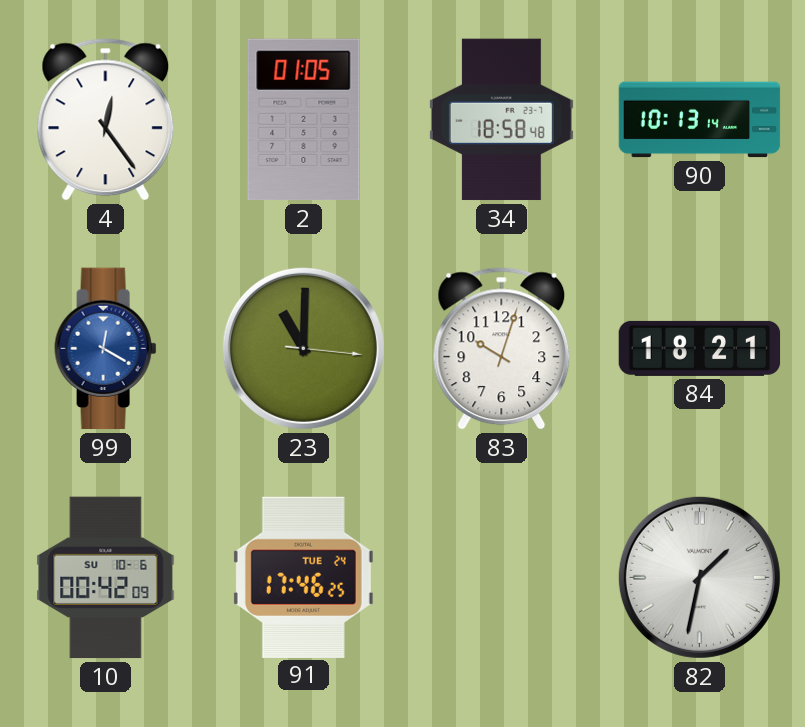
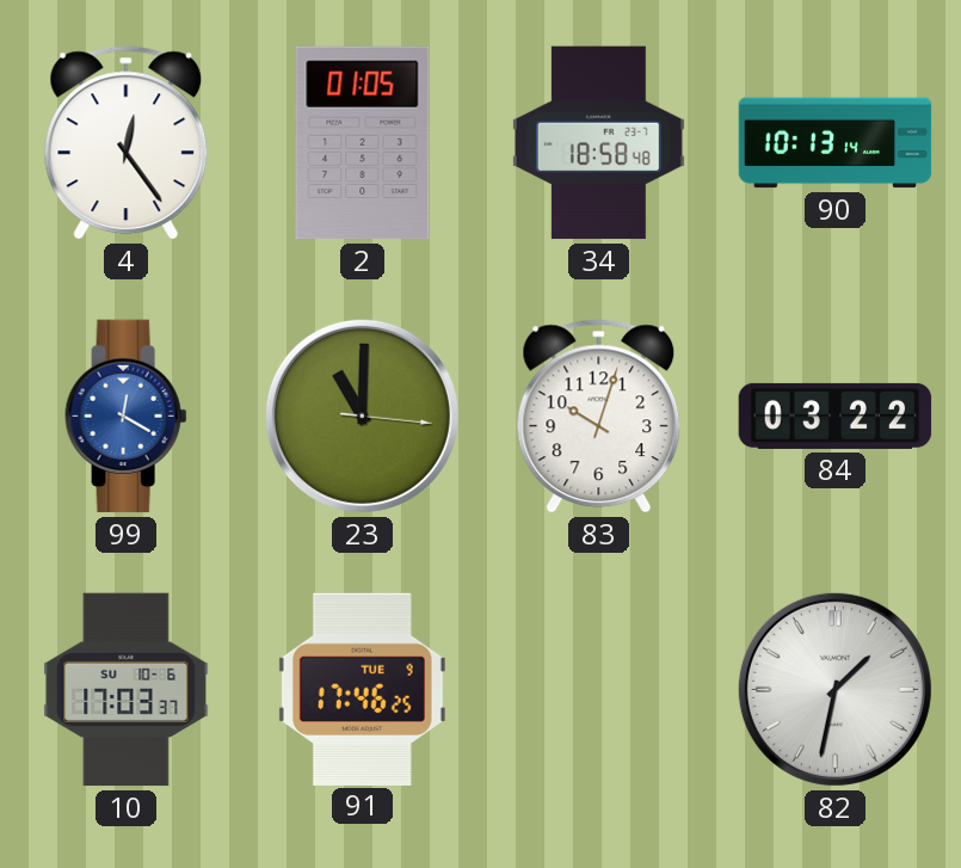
84: 18:21 -> 03:22
10: 00:42 -> 17:03
91 date: TUE 24 -> TUE 9
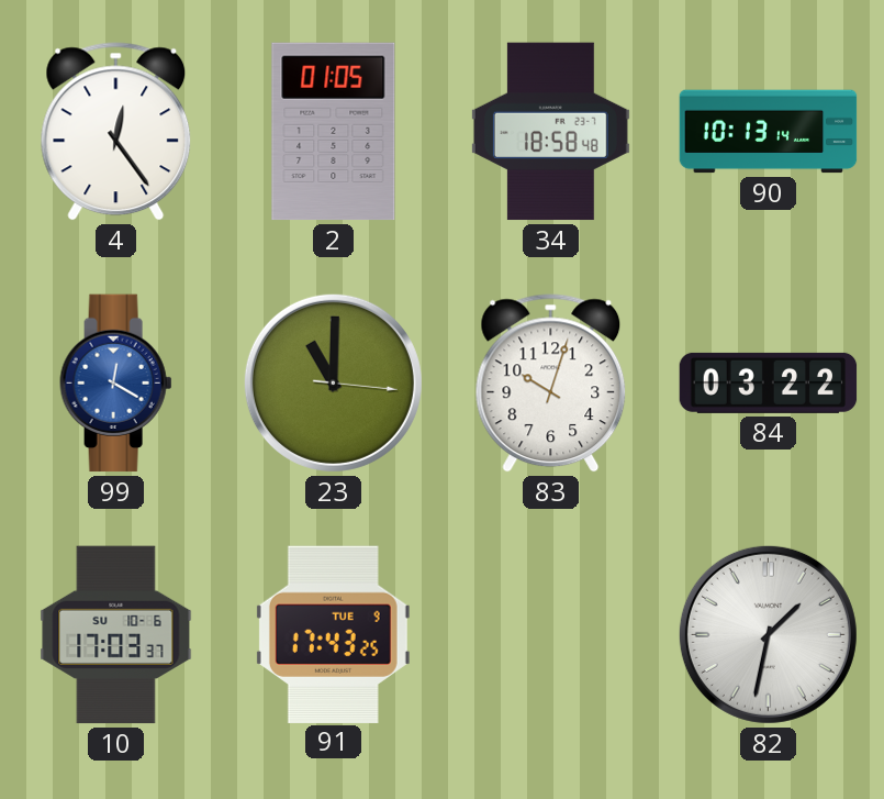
91: 17:46 -> 17:43
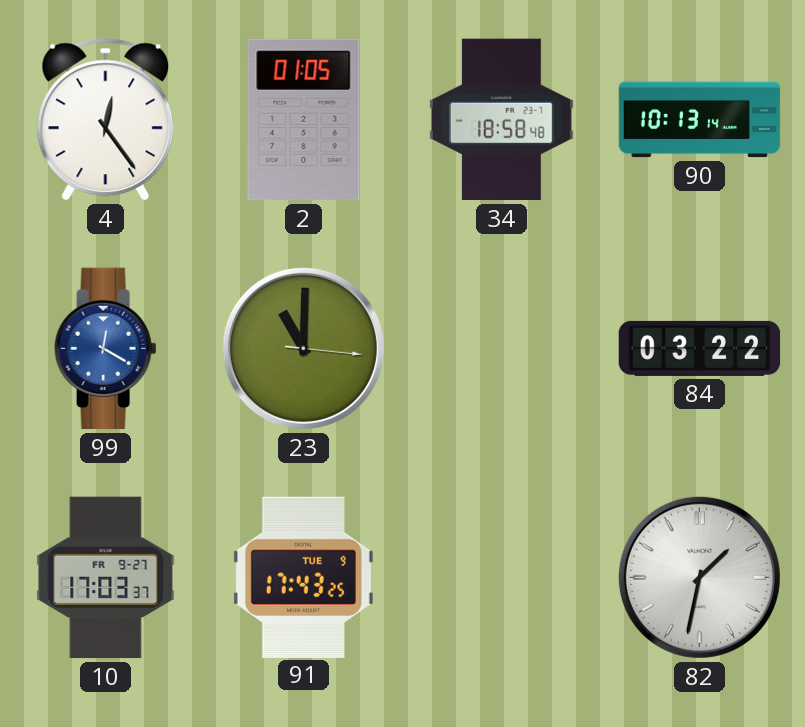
83: 10:03 -> none
10 date: SU 10-6 -> FR 9-27
